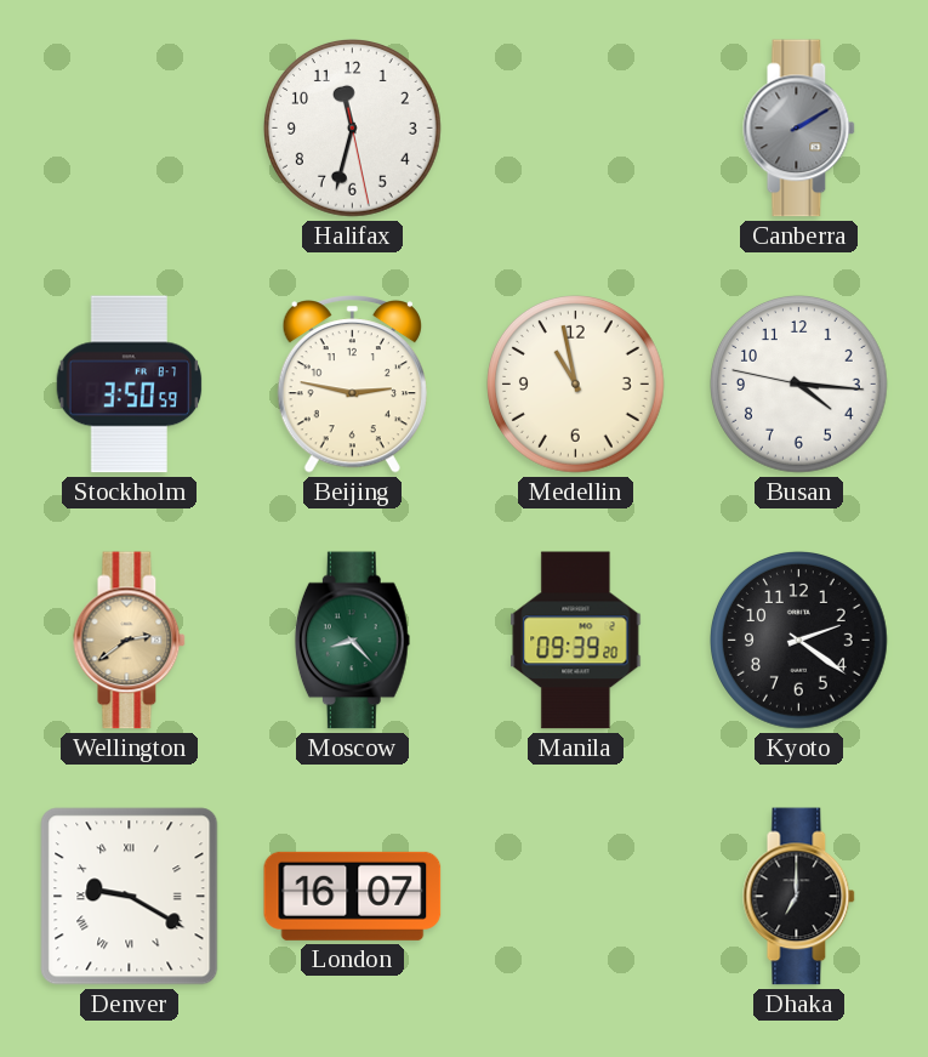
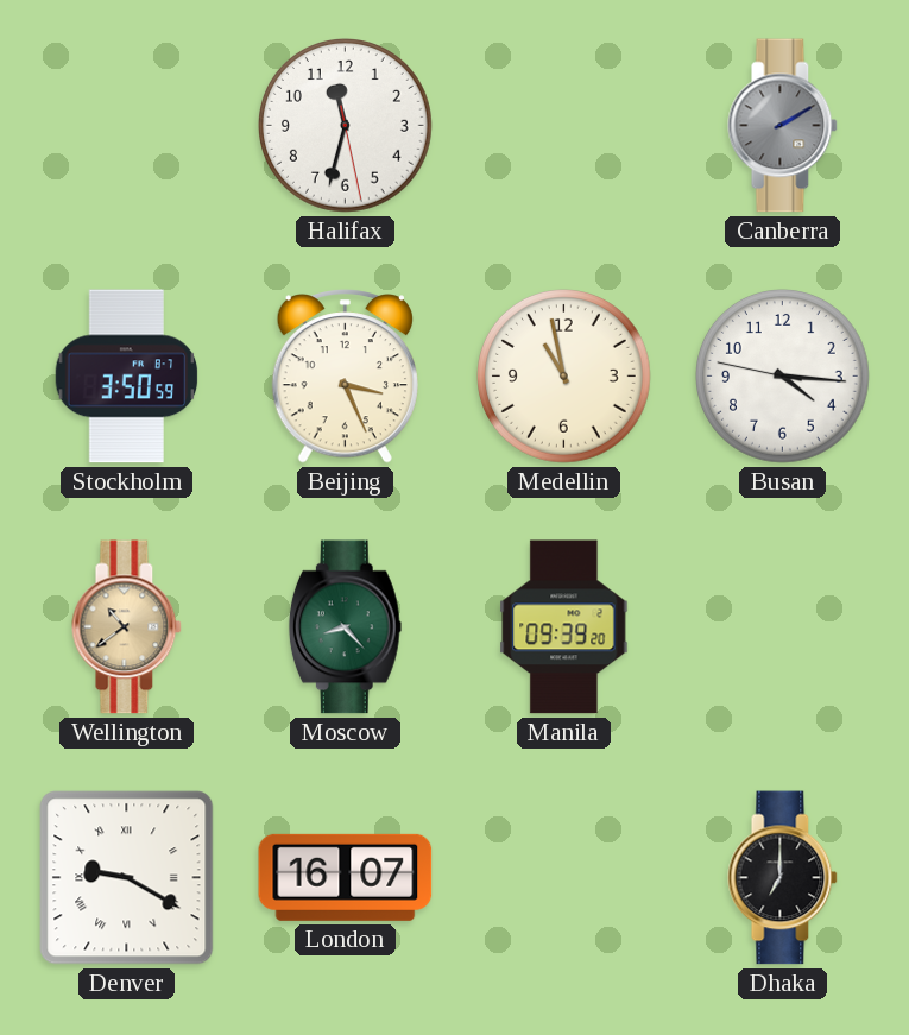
Beijing: 2:47 -> 3:26
Wellington: 2:39 -> 10:39
Kyoto: 2:21 -> none
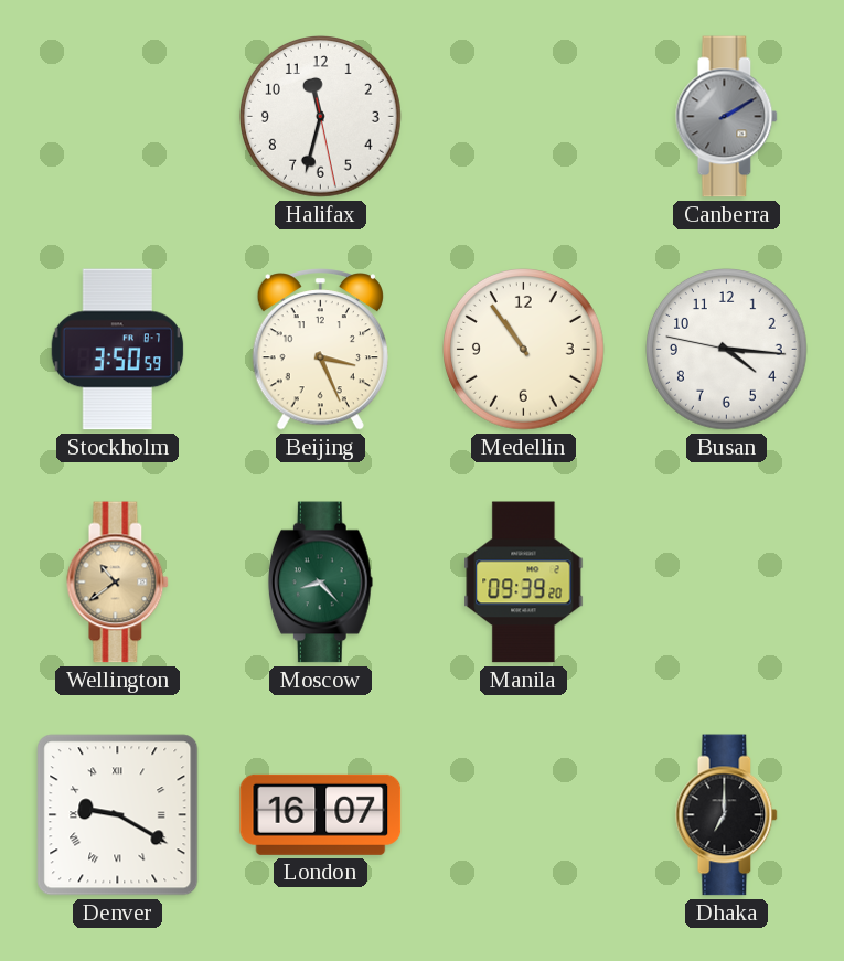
Medellin: 10:58 -> 10:54
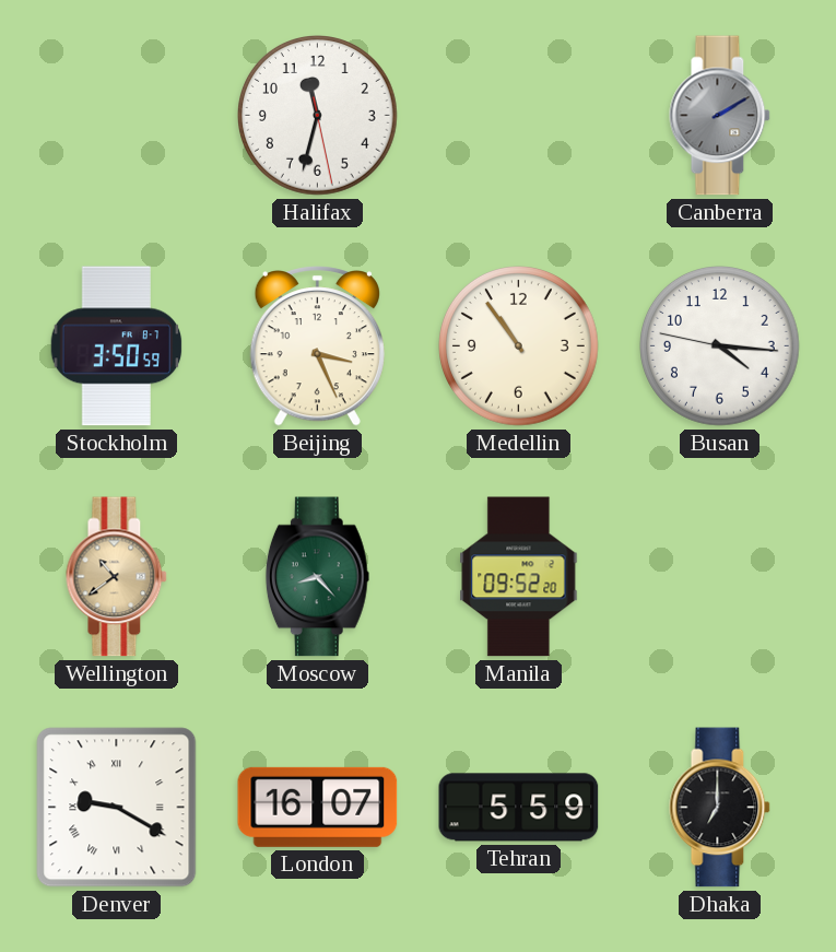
Manila: 09:39 -> 09:52
Tehran: none -> 5:59
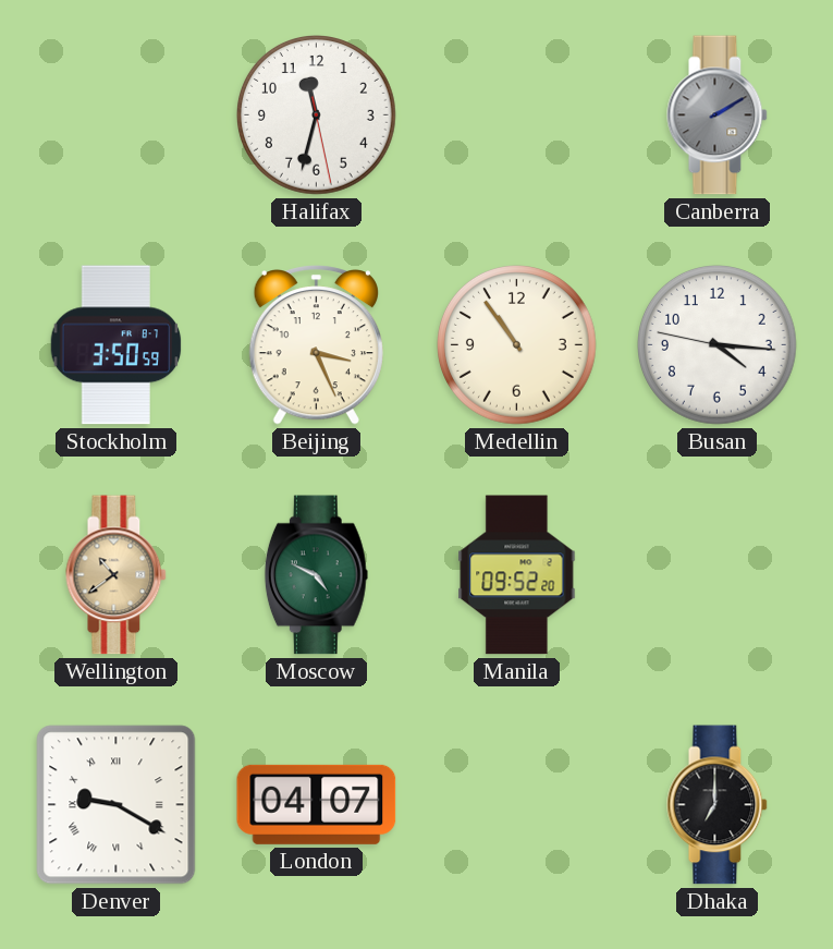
Moscow: 8:23 -> 4:49
London: 16:07 -> 04:07
Tehran: 5:59 -> none
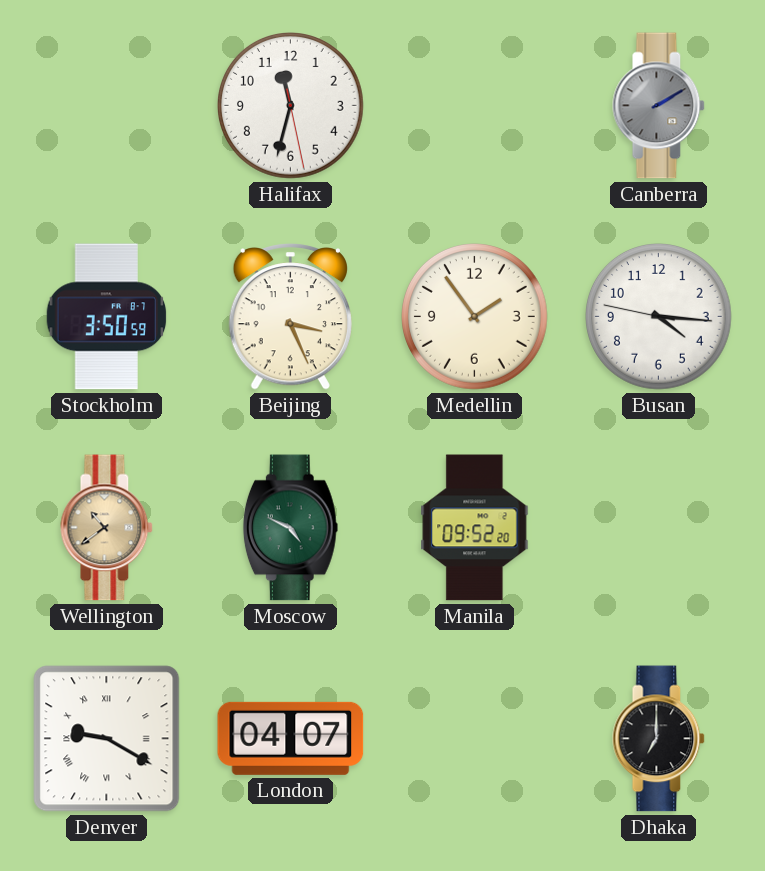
Medellin: 10:54 -> 1:54
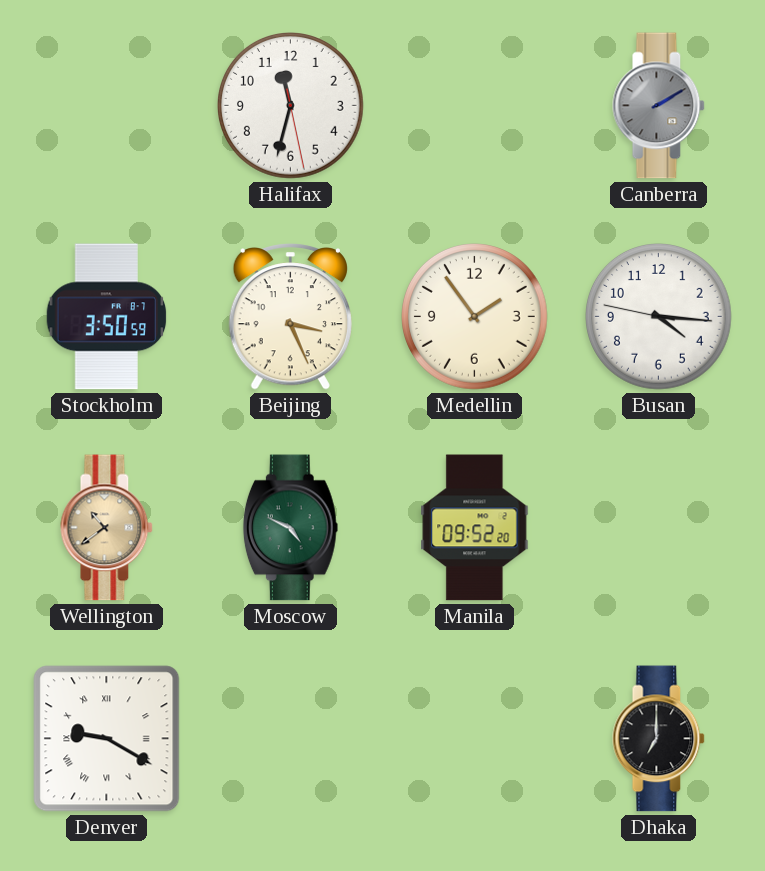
London: 04:07 -> none
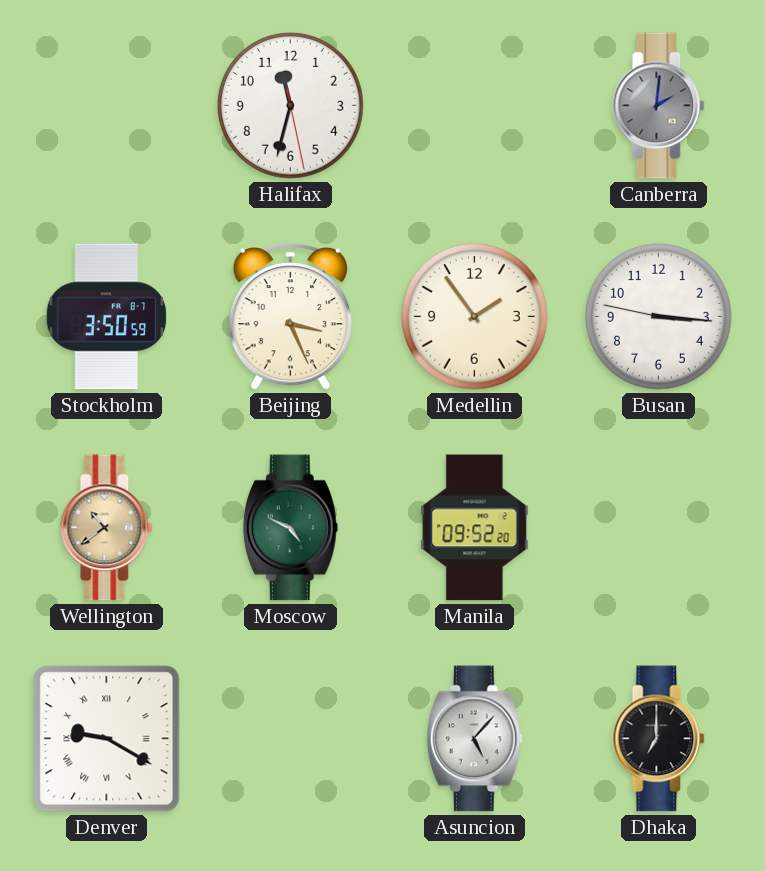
Canberra: 2:10 -> 2:01
Busan: 4:15 -> 3:15
Asuncion: none -> 5:07
